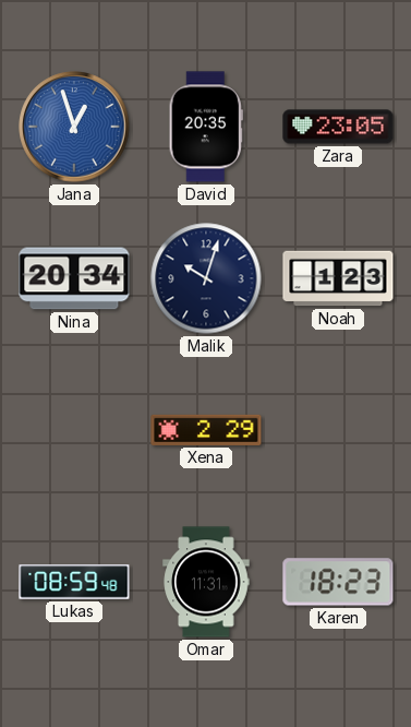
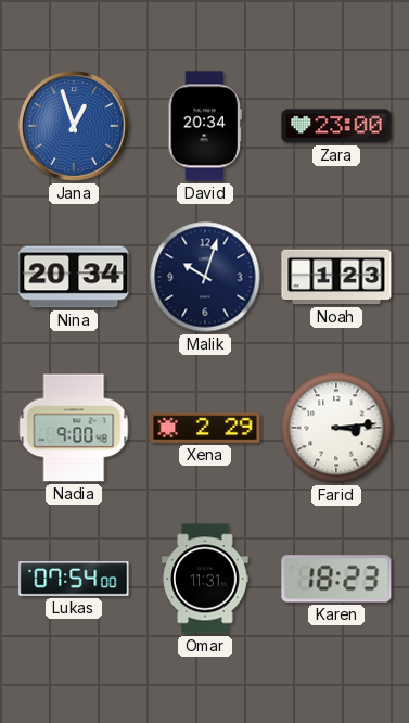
David: 20:35 -> 20:34
Zara: 23:05 -> 23:00
Nadia: none -> 9:00
Farid: none -> 3:14
Lukas: 08:59 -> 07:54
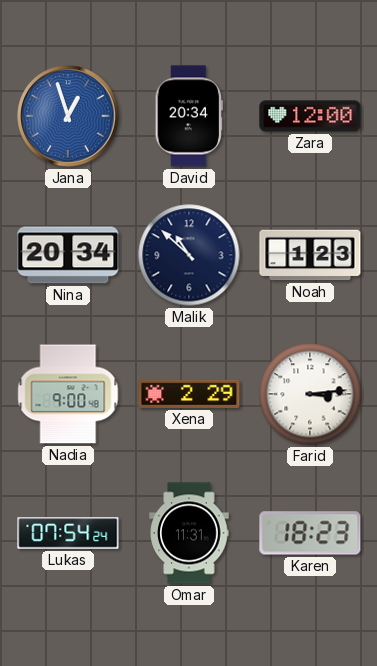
Zara: 23:00 -> 12:00
Malik: 10:03 -> 10:52
Lukas: 07:54:00 -> 07:54:24
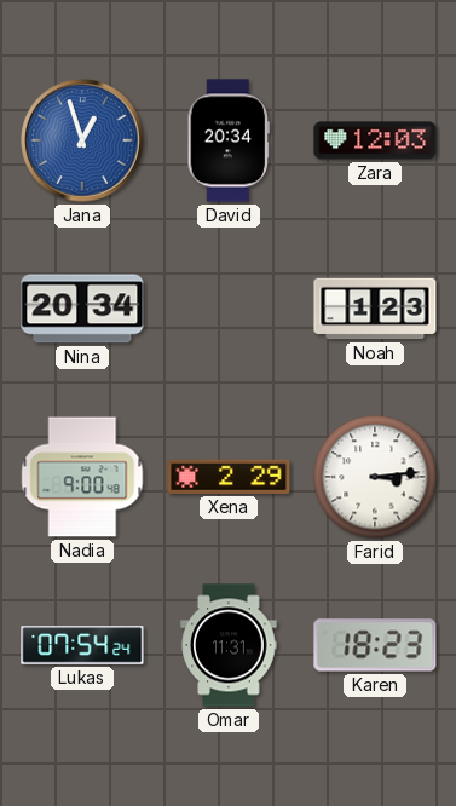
Zara: 12:00 -> 12:03
Malik: 10:52 -> none
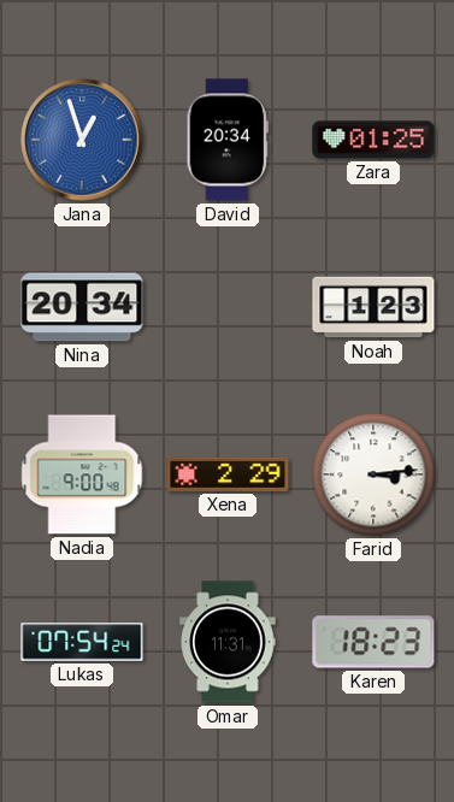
Zara: 12:03 -> 01:25
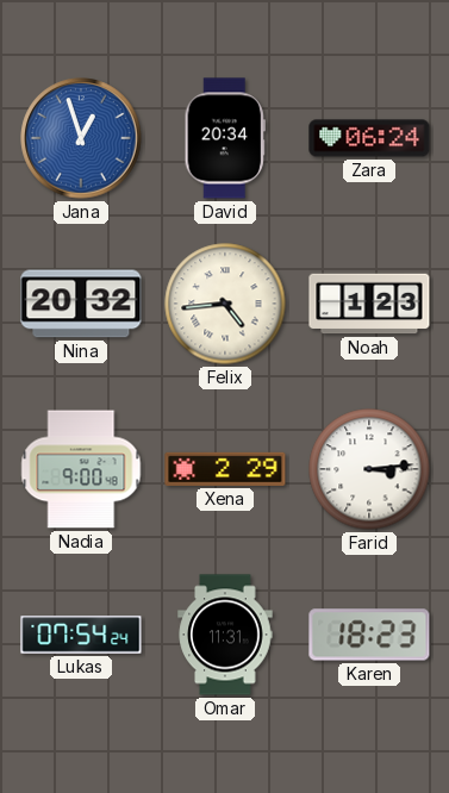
Zara: 01:25 -> 06:24
Nina: 20:34 -> 20:32
Felix: none -> 4:44
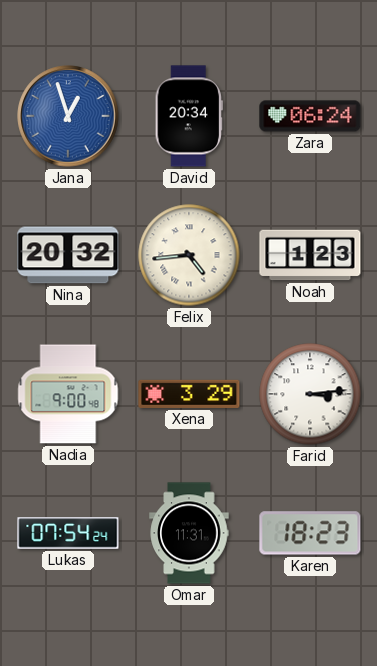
Xena: 2:29 -> 3:29
